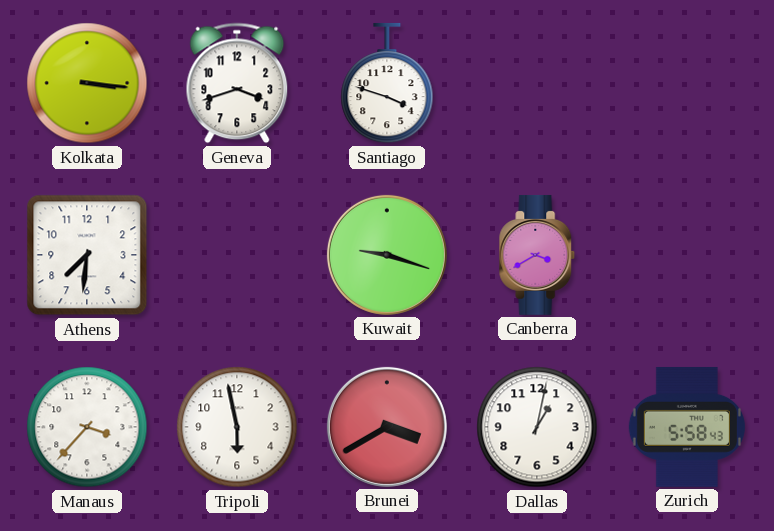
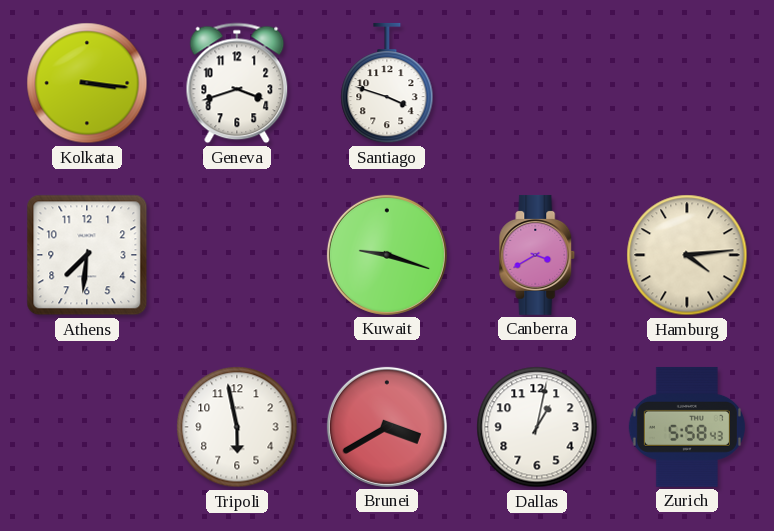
Hamburg: none -> 4:14
Manaus: 3:37 -> none
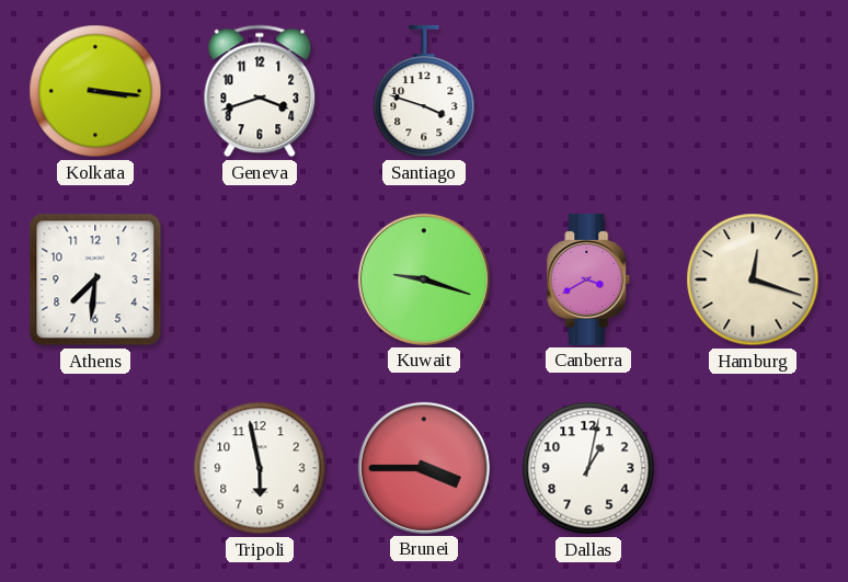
Hamburg: 4:14 -> 12:18
Brunei: 3:40 -> 3:45
Zurich: 5:58 -> none
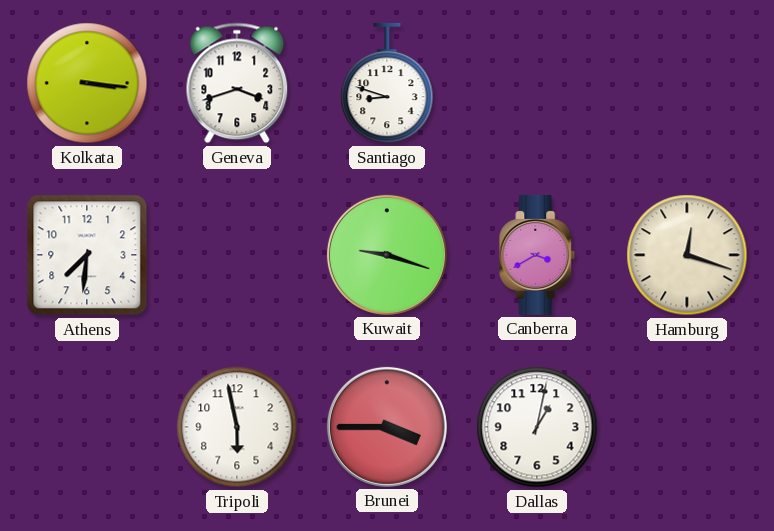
Santiago: 3:48 -> 8:48
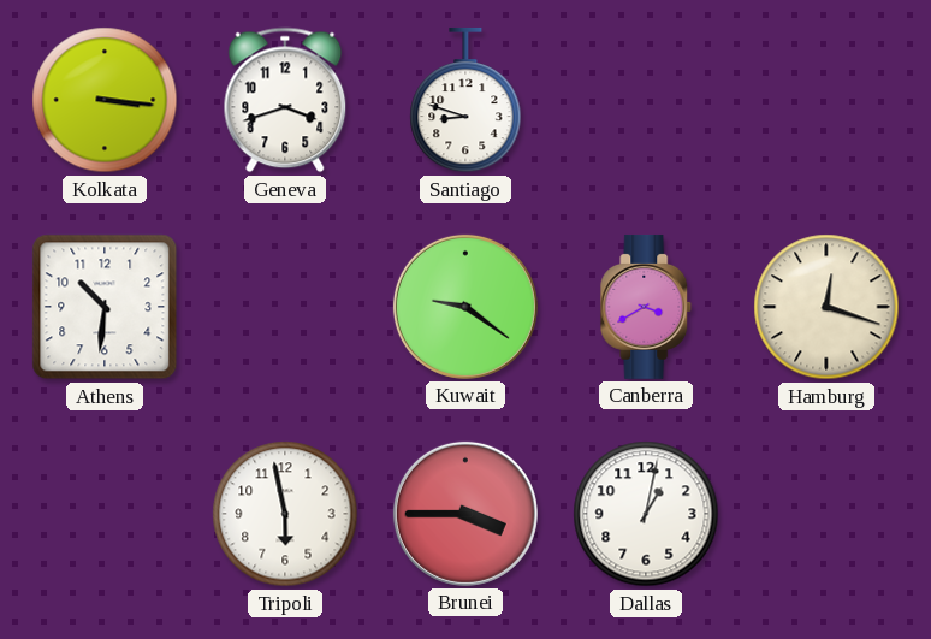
Athens: 7:31 -> 10:31
Kuwait: 9:18 -> 9:21
